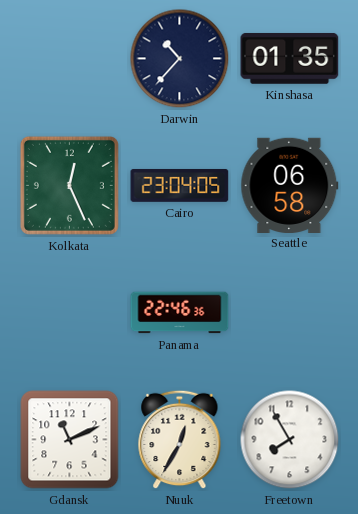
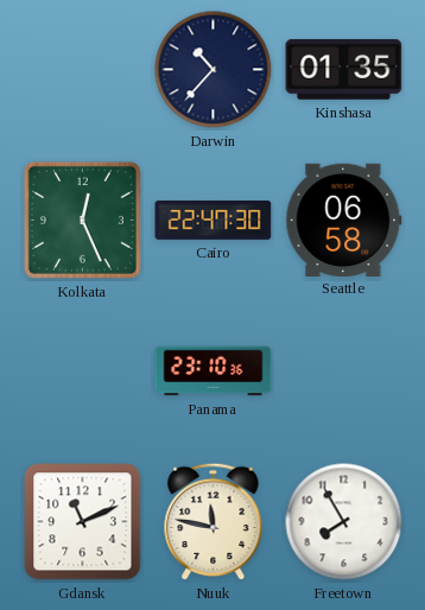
Cairo: 23:04 -> 22:47
Panama: 22:46 -> 23:10
Nuuk: 12:35 -> 11:47
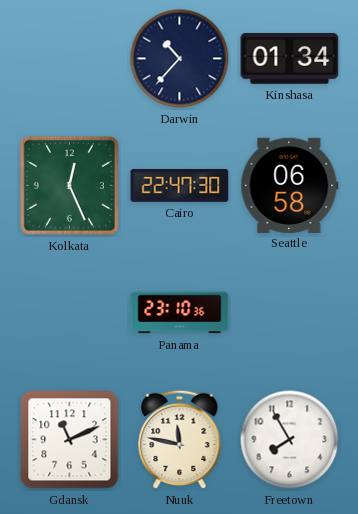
Kinshasa: 01:35 -> 01:34
